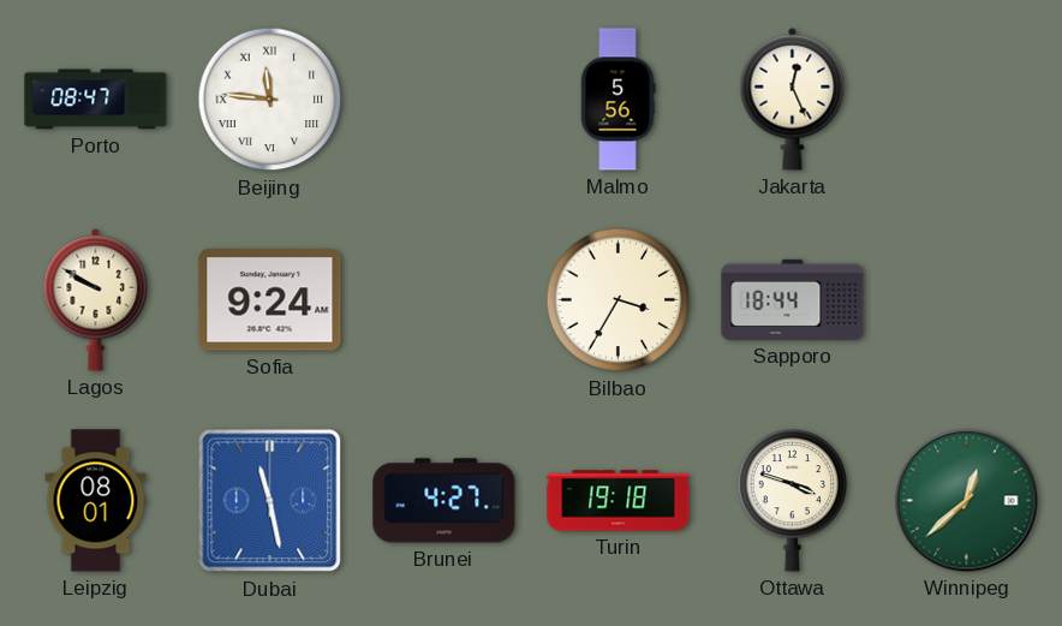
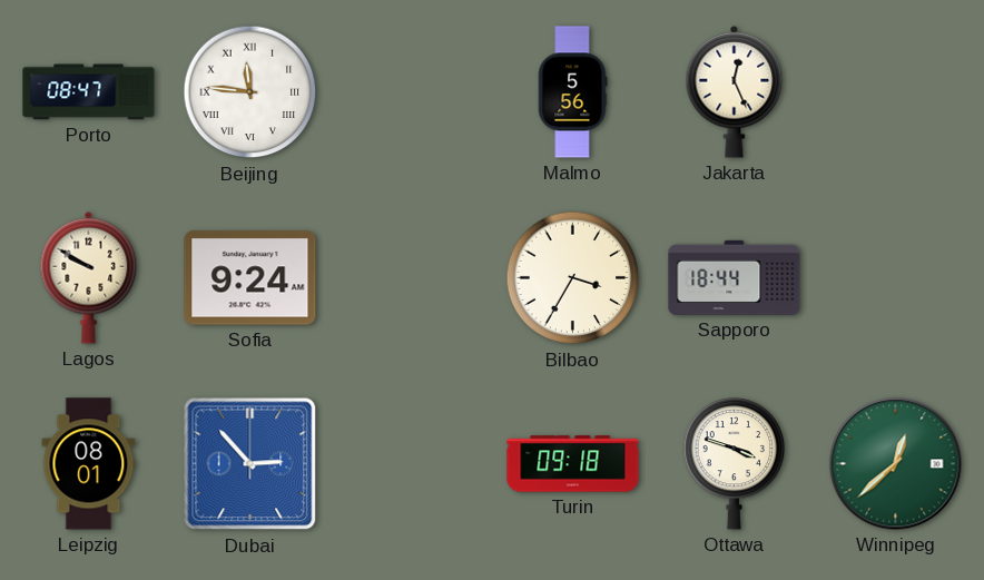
Dubai: 11:28 -> 2:53
Brunei: 4:27 -> none
Turin: 19:18 -> 09:18
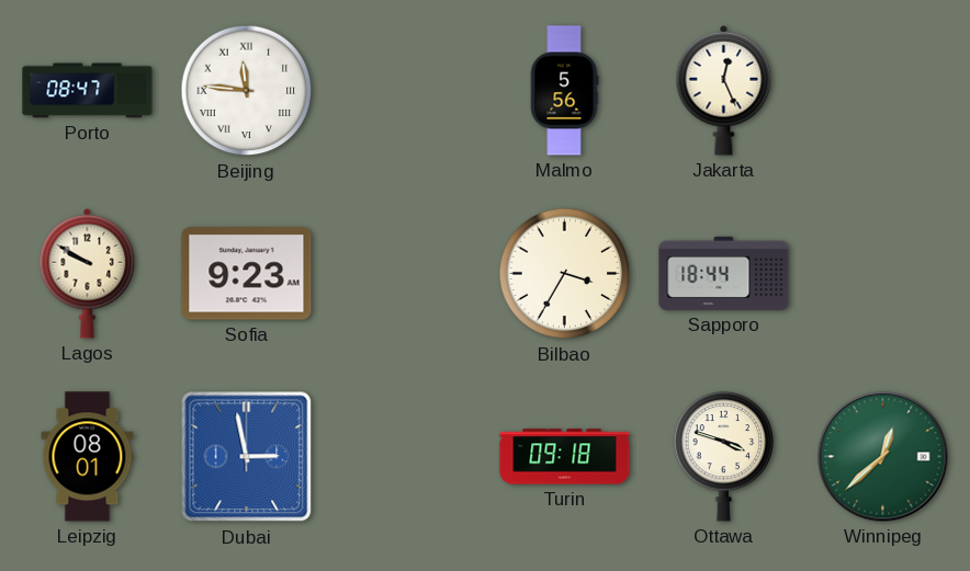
Sofia: 9:24 -> 9:23
Dubai: 2:53 -> 2:58
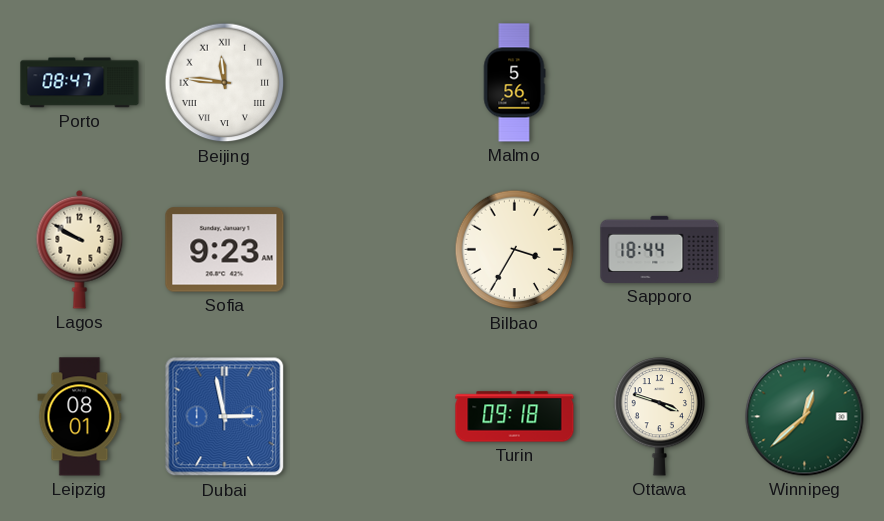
Jakarta: 12:26 -> none
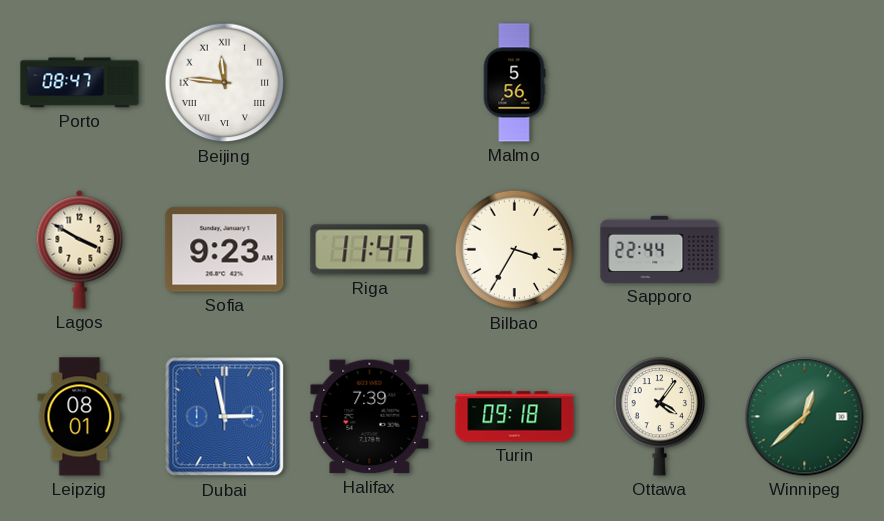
Lagos: 9:50 -> 3:50
Riga: none -> 11:47
Sapporo: 18:44 -> 22:44
Halifax: none -> 7:39
Ottawa: 3:48 -> 4:06
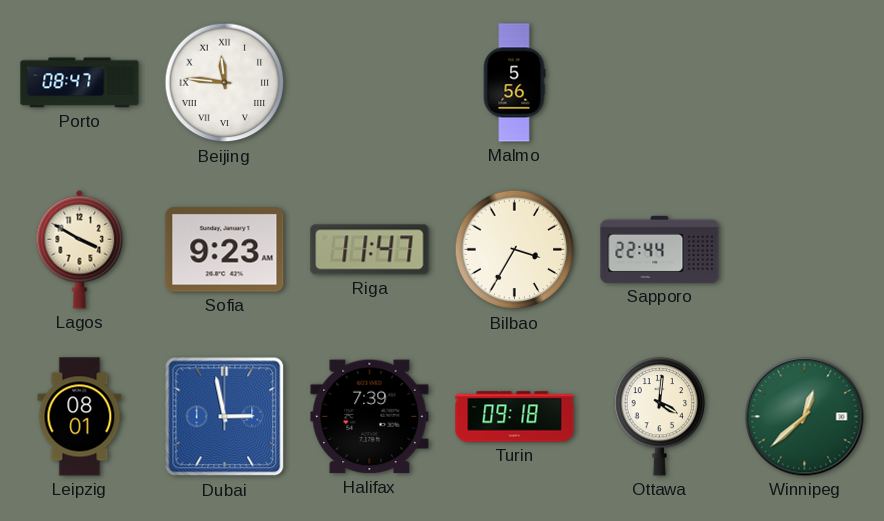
Ottawa: 4:06 -> 4:01
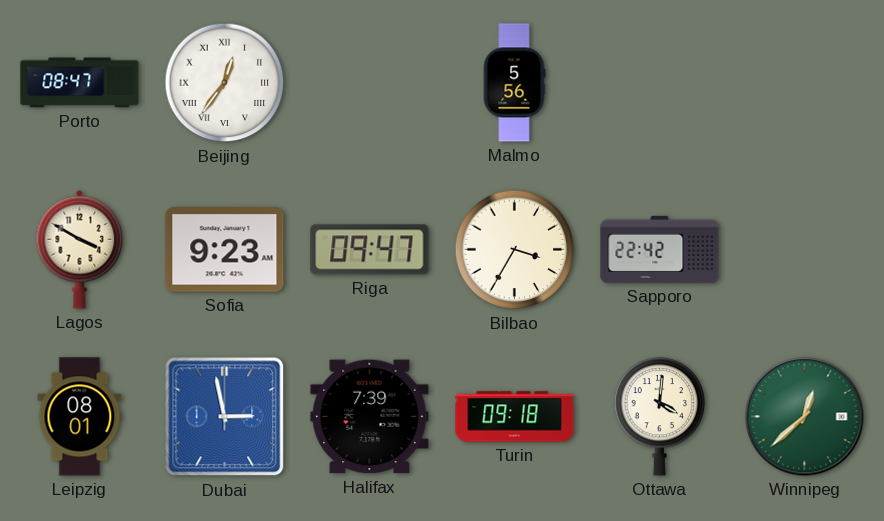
Beijing: 11:46 -> 12:36
Riga: 11:47 -> 09:47
Sapporo: 22:44 -> 22:42
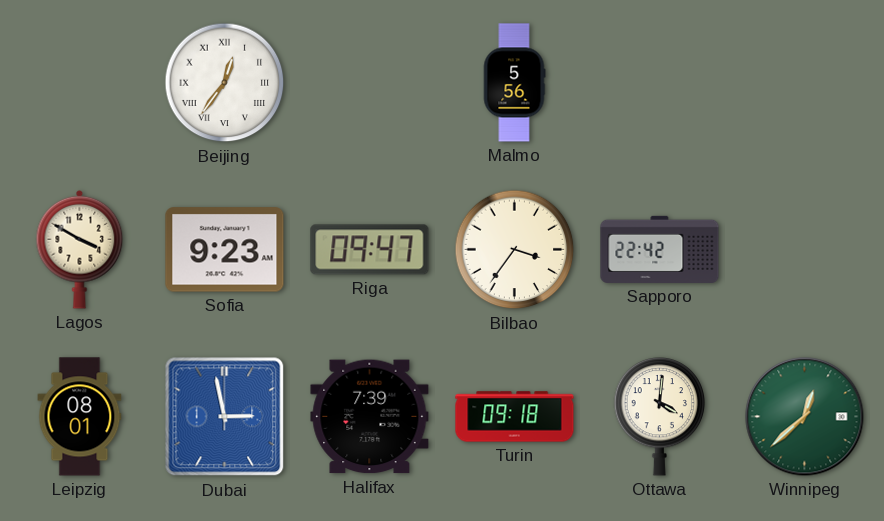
Porto: 08:47 -> none
Bilbao: 3:35 -> 3:36
